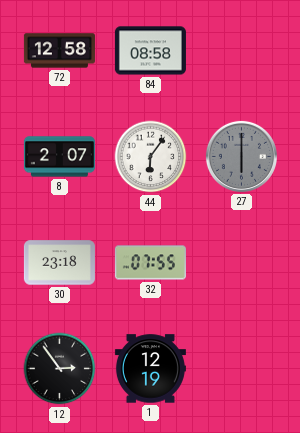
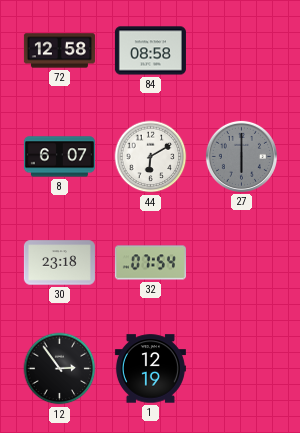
8: 2:07 -> 6:07
44: 6:06 -> 6:10
32: 07:55 -> 07:54
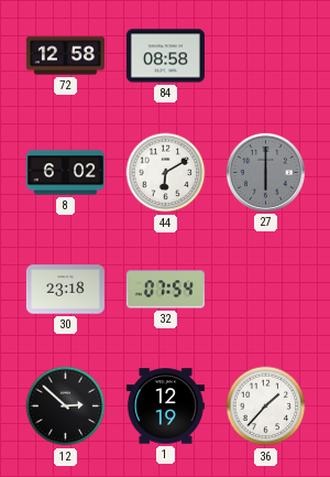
8: 6:07 -> 6:02
12: 2:54 -> 2:52
36: none -> 1:37
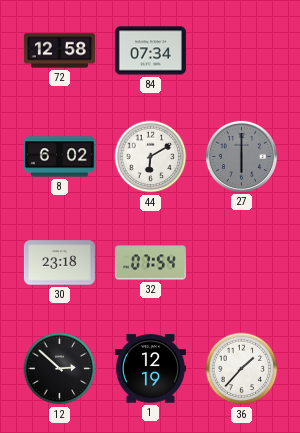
84: 08:58 -> 07:34
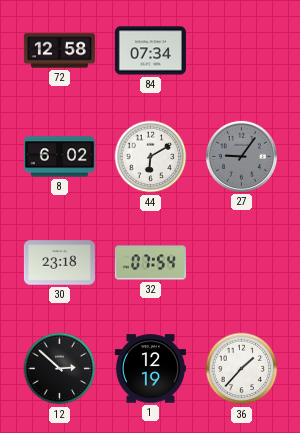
27: 6:00 -> 9:06
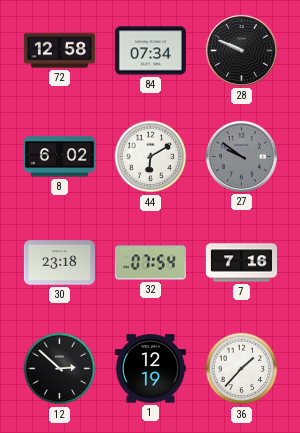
28: none -> 9:49
27: 9:06 -> 9:51
7: none -> 7:16
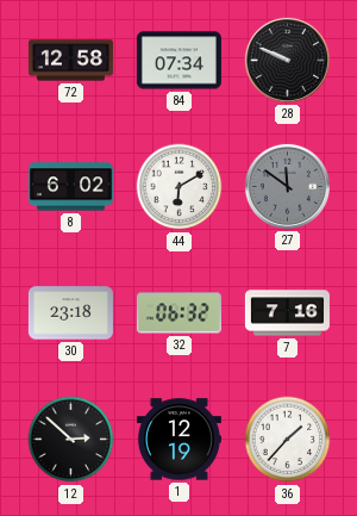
27: 9:51 -> 11:51
32: 07:54 -> 06:32
